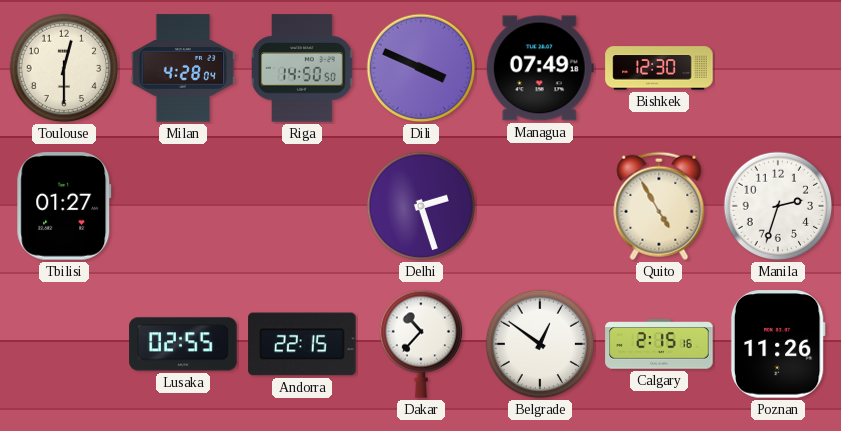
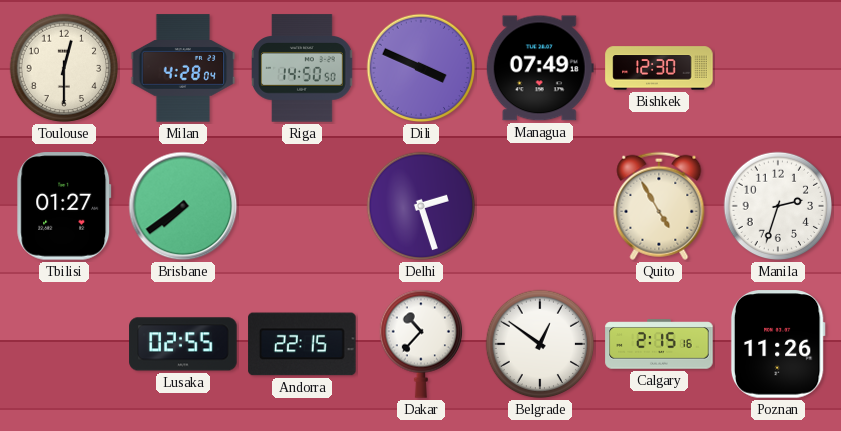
Brisbane: none -> 7:39
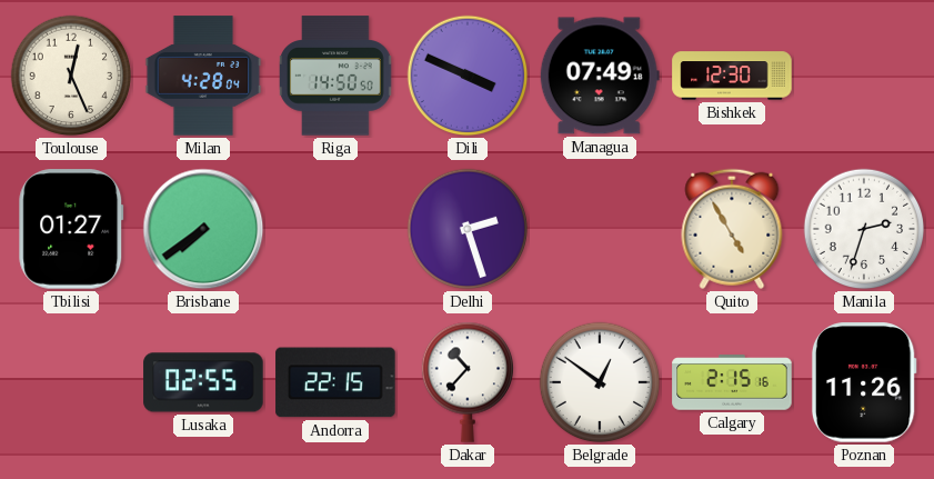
Toulouse: 12:30 -> 12:26
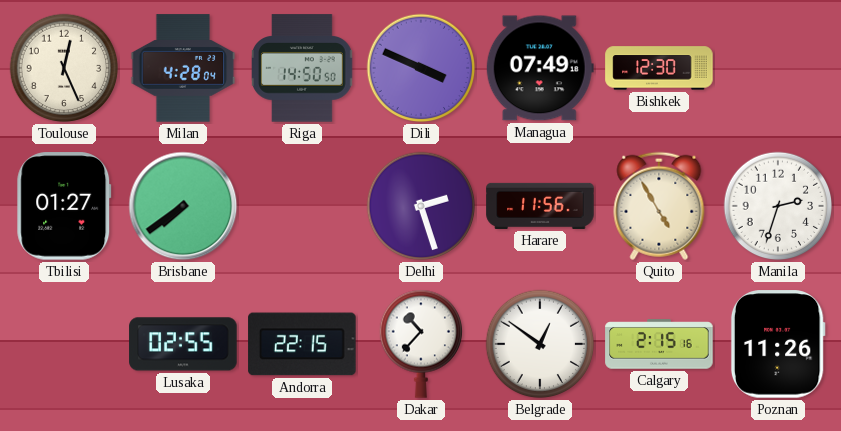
Harare: none -> 11:56
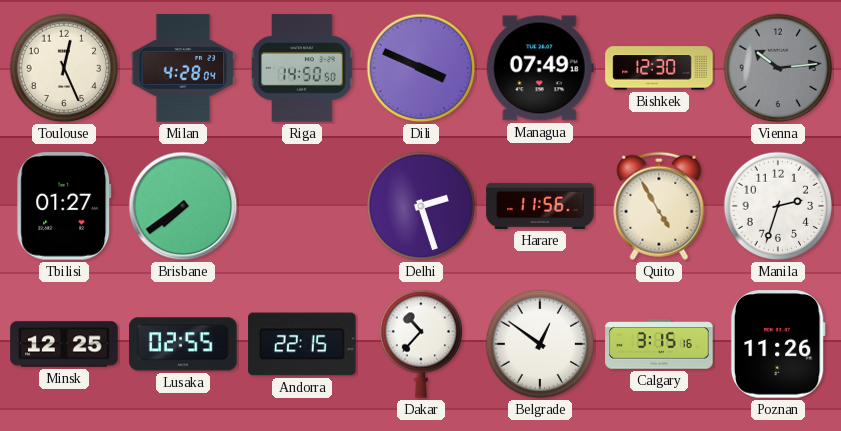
Vienna: none -> 10:14
Minsk: none -> 12:25
Calgary: 2:15 -> 3:15
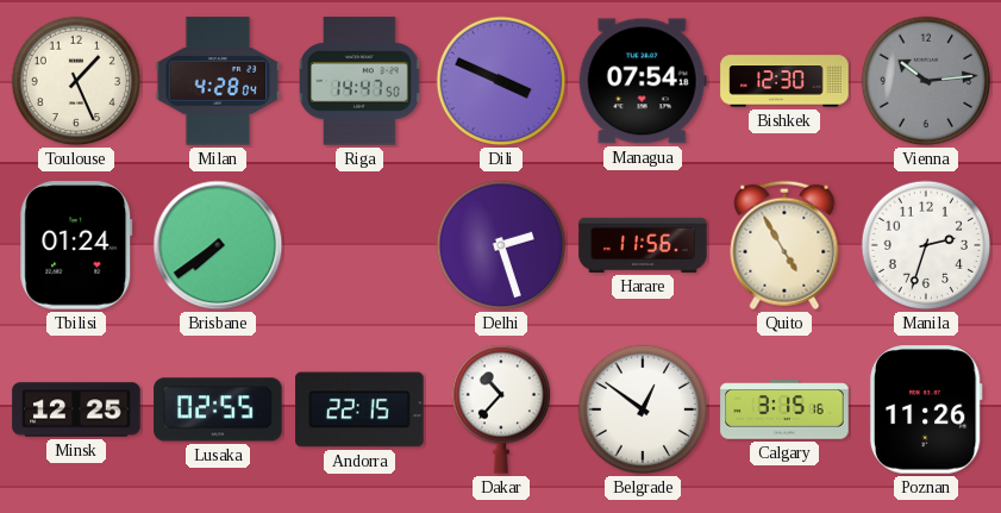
Toulouse: 12:26 -> 1:26
Riga: 14:50 -> 14:47
Managua: 07:49 -> 07:54
Tbilisi: 01:27 -> 01:24
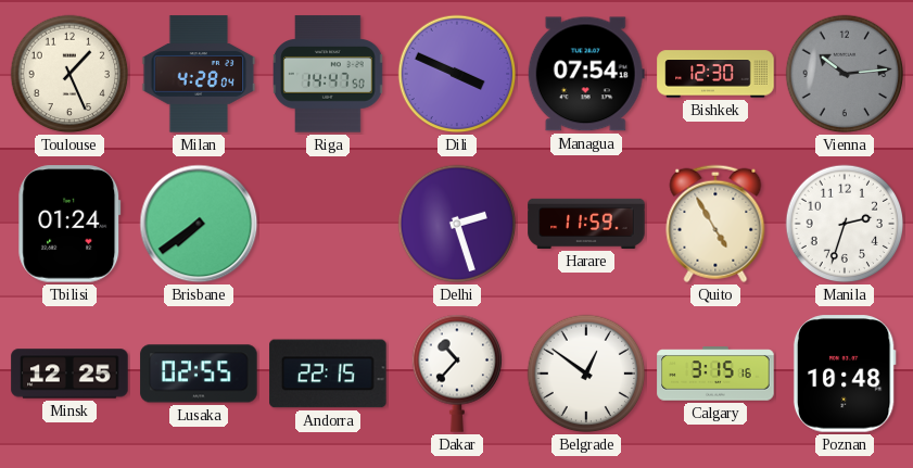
Harare: 11:56 -> 11:59
Poznan: 11:26 -> 10:48
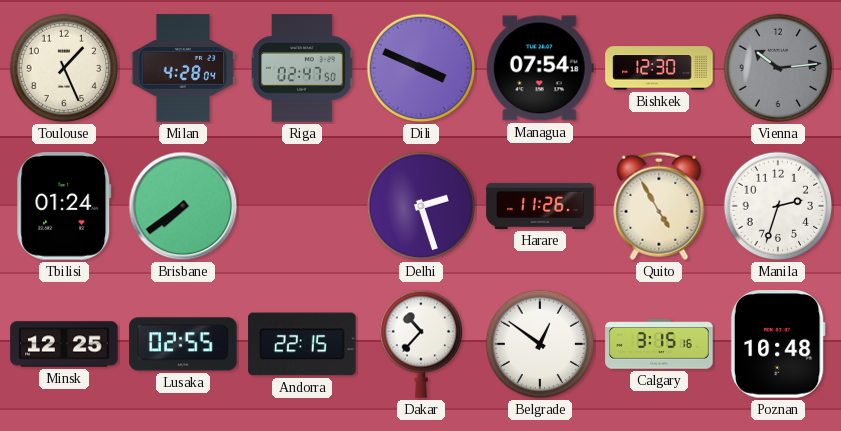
Riga: 14:47 -> 02:47
Harare: 11:59 -> 11:26
